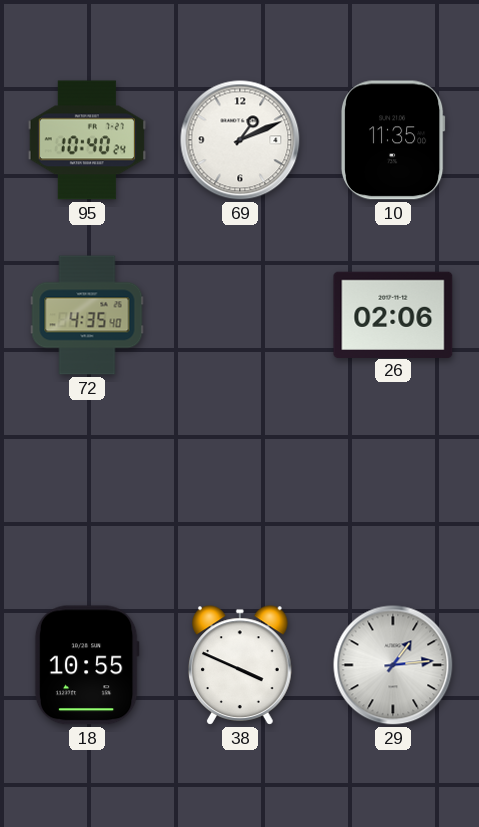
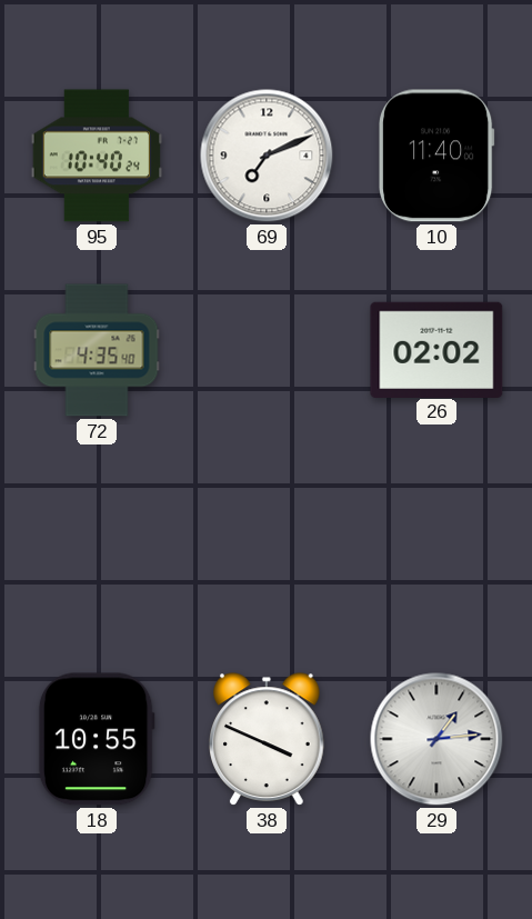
69: 1:11 -> 7:11
10: 11:35 -> 11:40
26: 02:06 -> 02:02
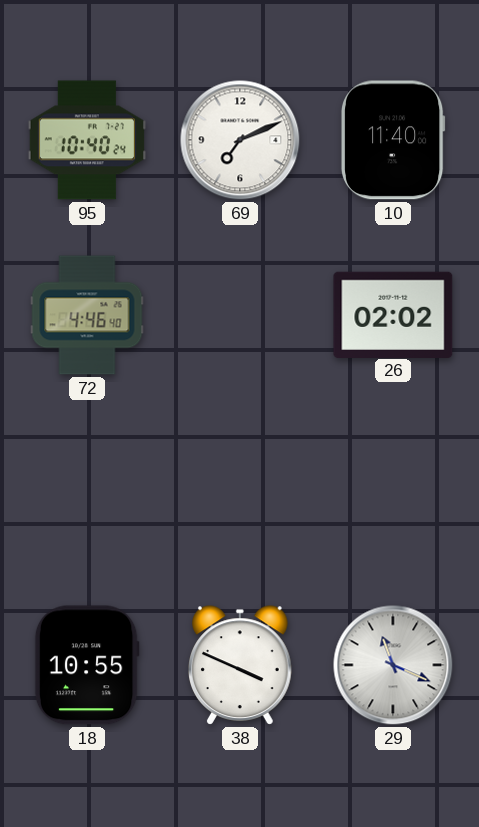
72: 4:35 -> 4:46
29: 1:14 -> 11:19
